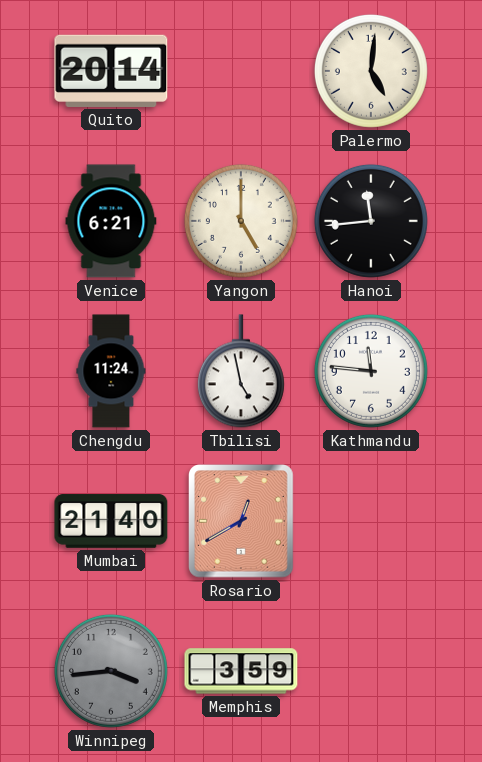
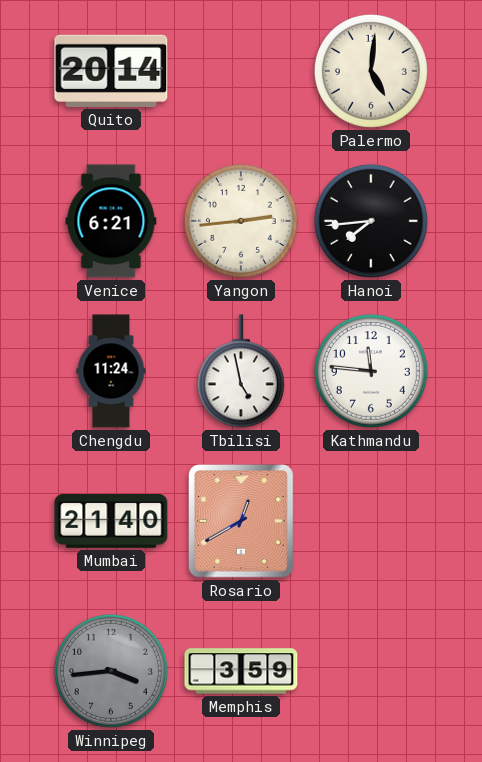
Yangon: 5:00 -> 2:44
Hanoi: 11:44 -> 7:44
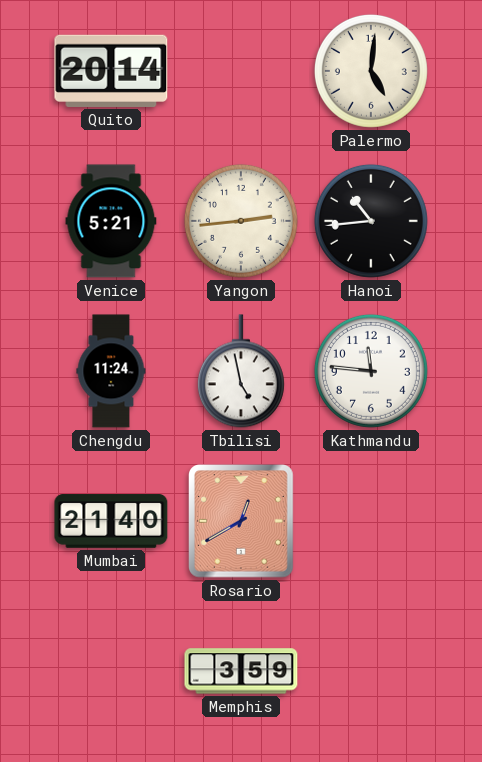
Venice: 6:21 -> 5:21
Hanoi: 7:44 -> 10:44
Winnipeg: 3:44 -> none
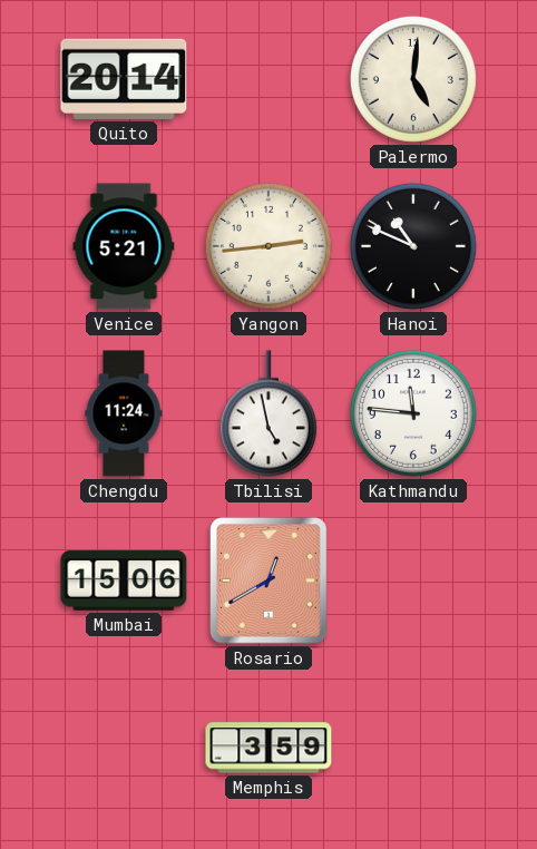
Hanoi: 10:44 -> 10:49
Mumbai: 21:40 -> 15:06
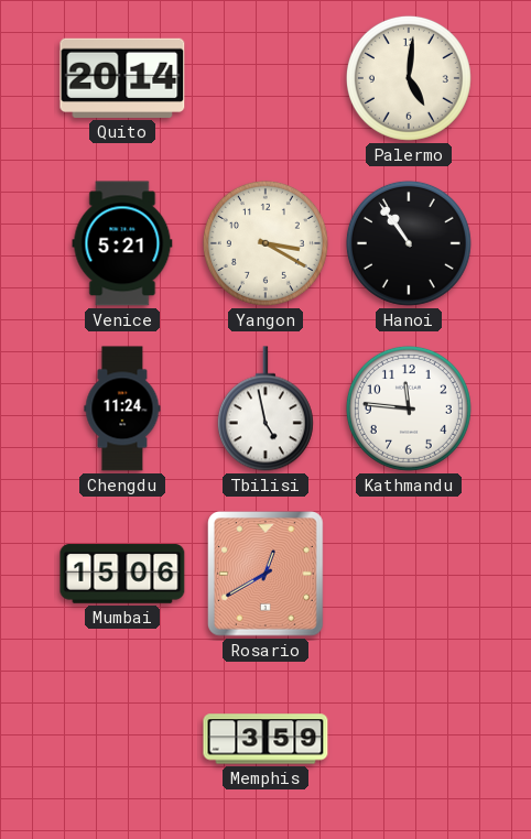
Yangon: 2:44 -> 3:20
Hanoi: 10:49 -> 10:54
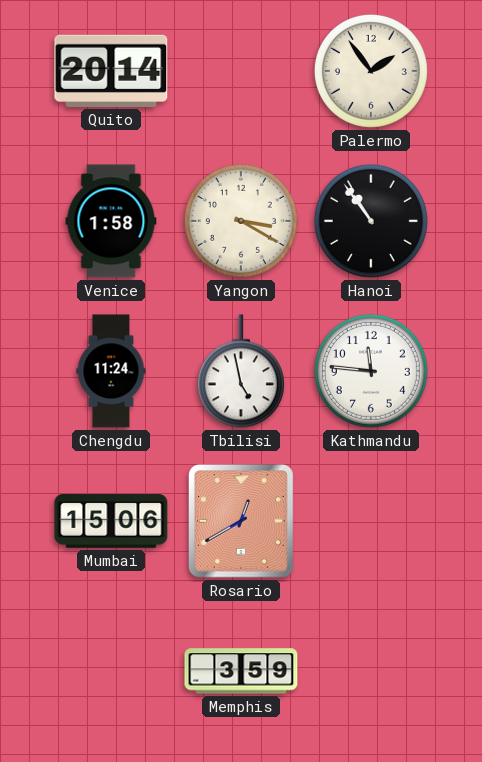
Palermo: 5:01 -> 1:54
Venice: 5:21 -> 1:58
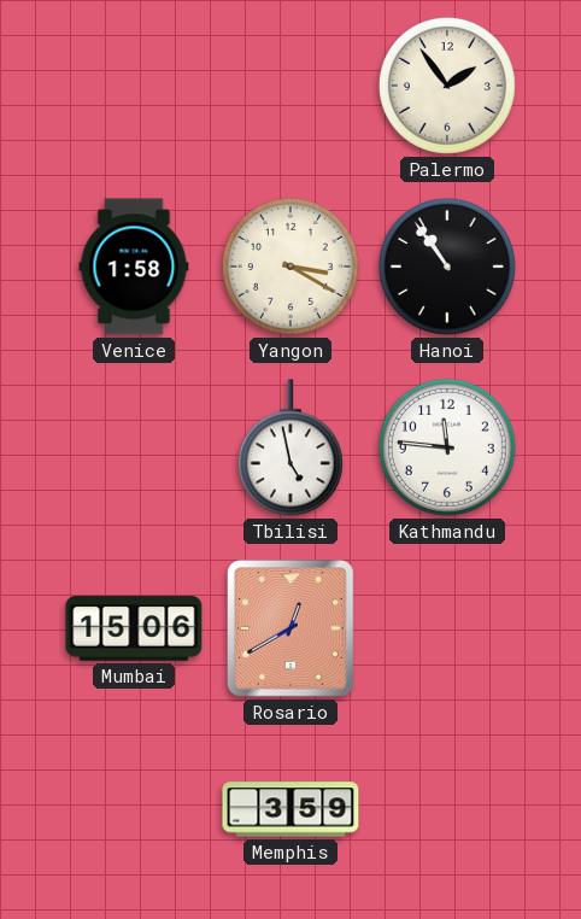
Quito: 20:14 -> none
Chengdu: 11:24 -> none
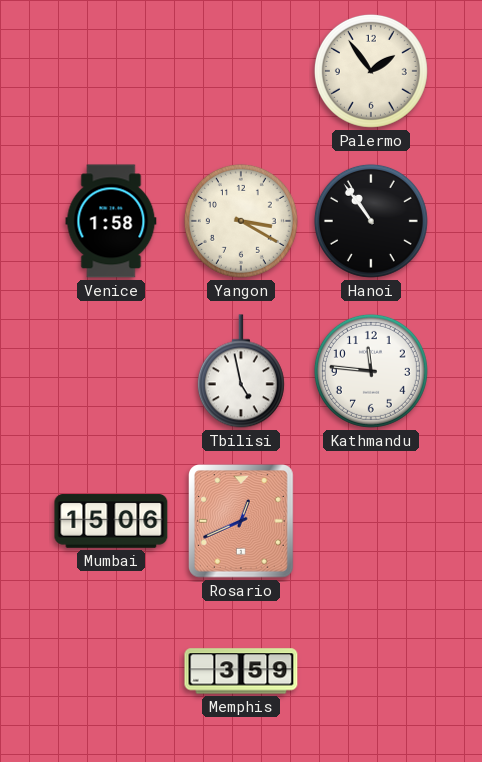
Rosario: 12:40 -> 12:41
